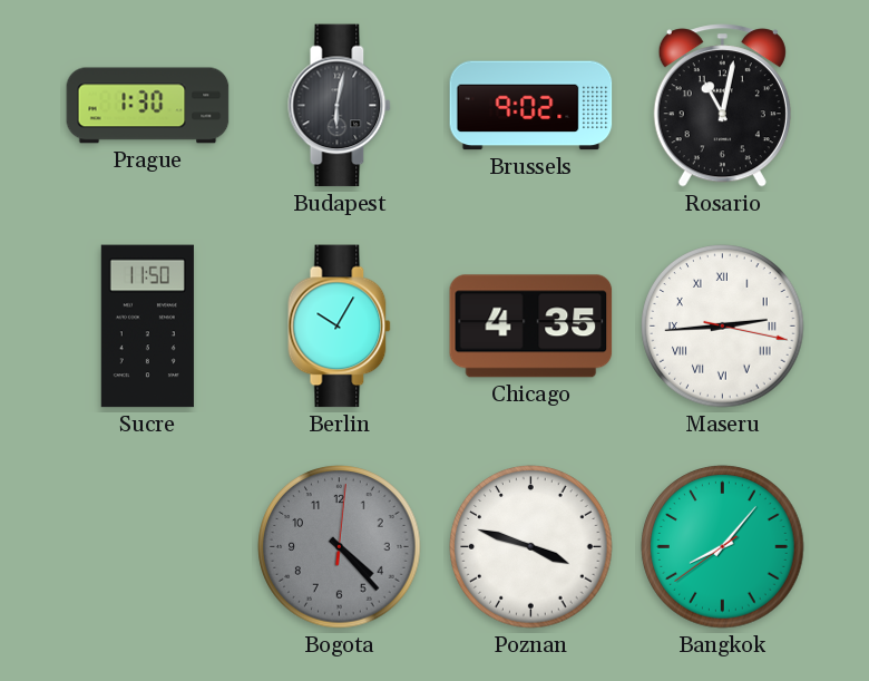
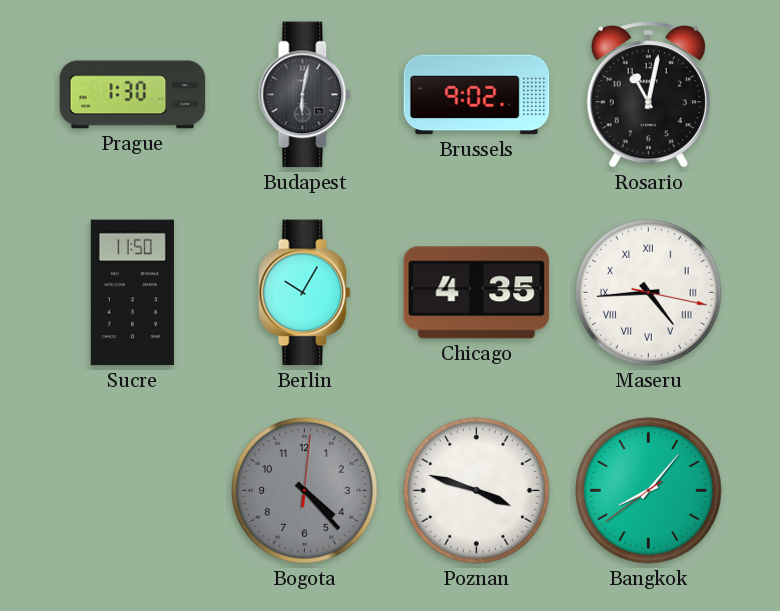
Maseru: 2:44 -> 4:44
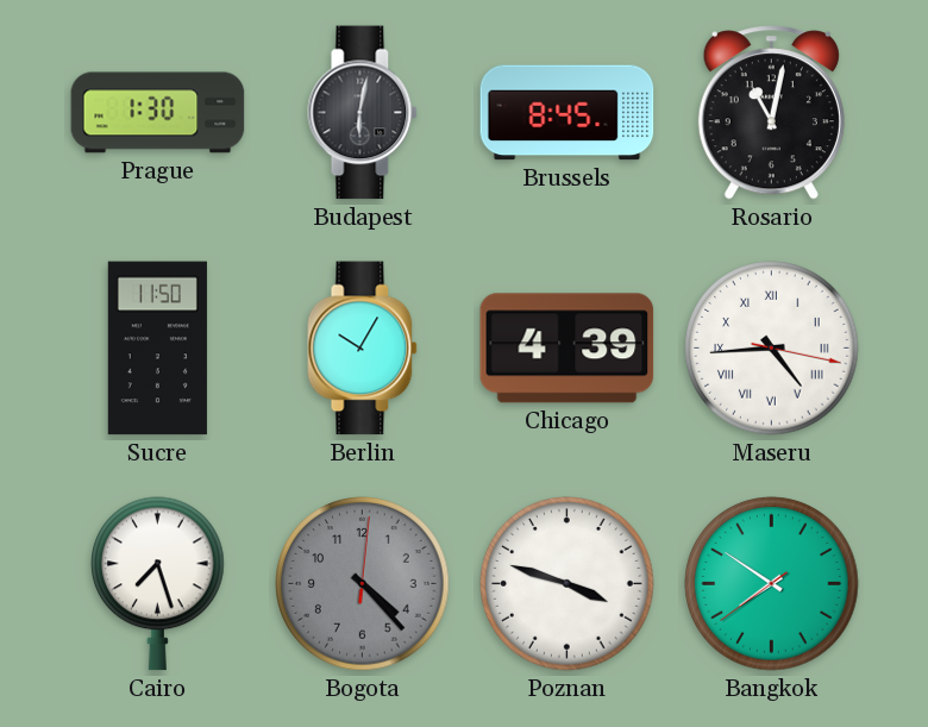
Brussels: 9:02 -> 8:45
Chicago: 4:35 -> 4:39
Cairo: none -> 7:27
Bangkok: 8:06 -> 7:50
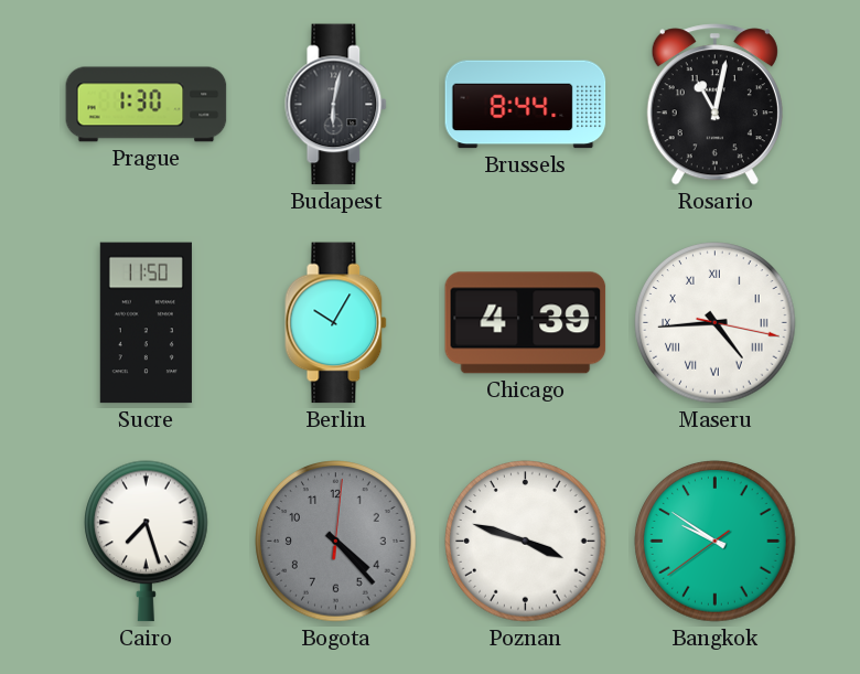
Brussels: 8:45 -> 8:44
Bangkok: 7:50 -> 9:50
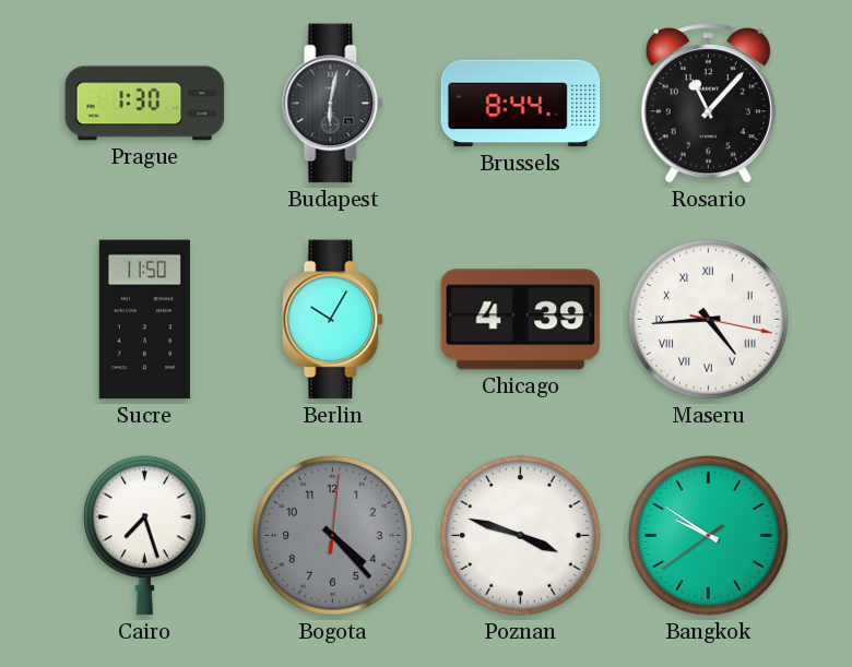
Rosario: 11:02 -> 11:07
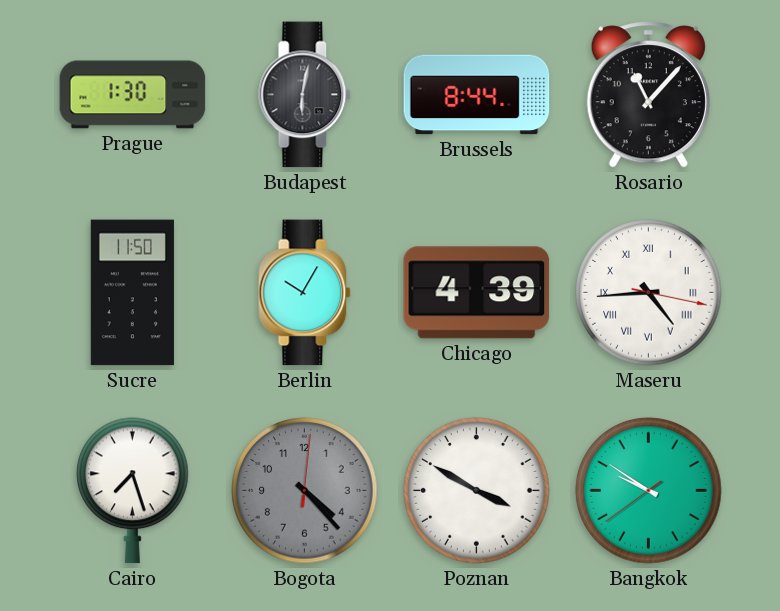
Poznan: 3:48 -> 3:50
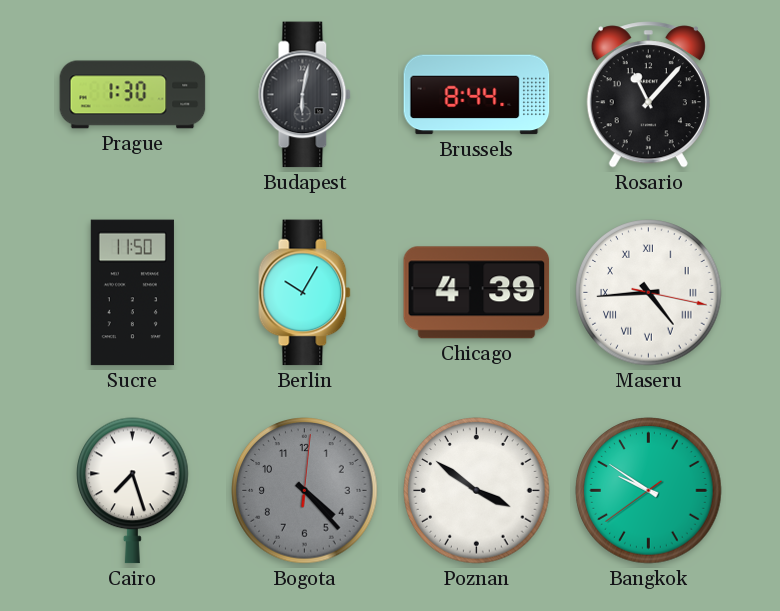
Poznan: 3:50 -> 3:51
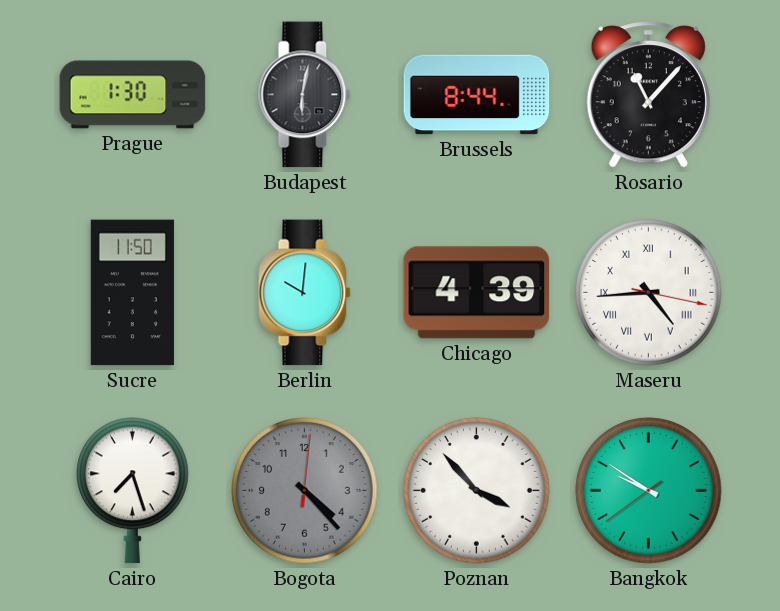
Berlin: 10:05 -> 10:01
Poznan: 3:51 -> 3:53
